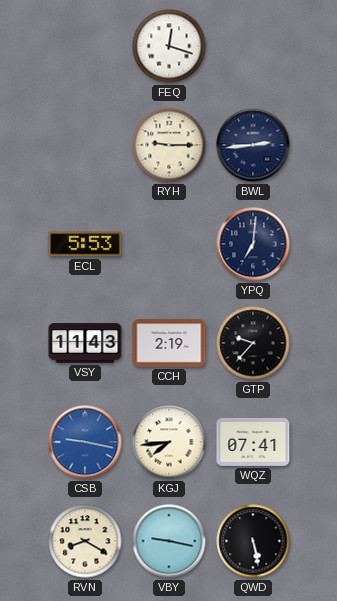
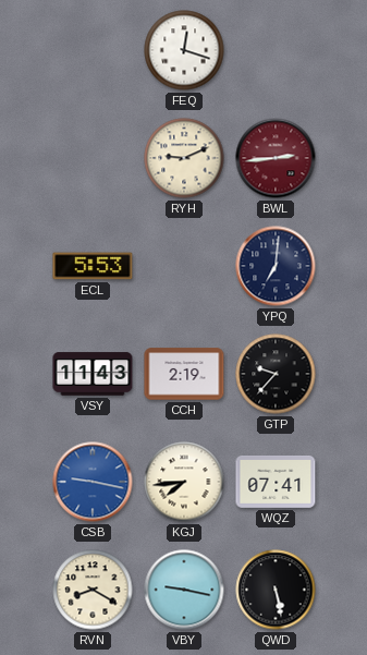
RYH: 9:15 -> 9:11
BWL dial: navy -> burgundy
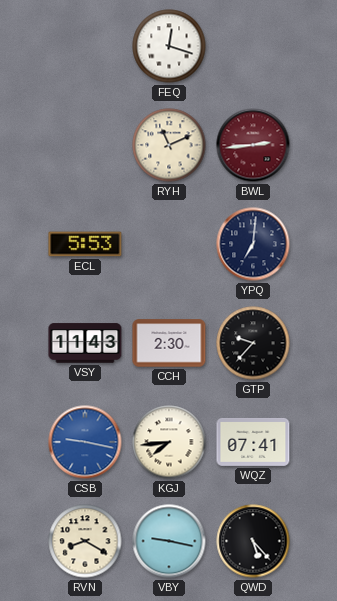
RYH: 9:11 -> 11:11
CCH: 2:19 -> 2:30
QWD: 5:28 -> 5:23
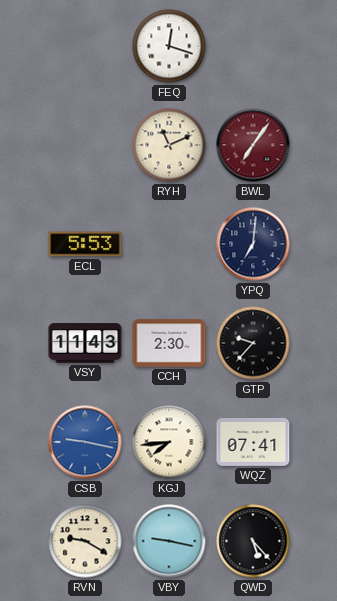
BWL: 2:44 -> 7:06
RVN: 8:20 -> 9:20
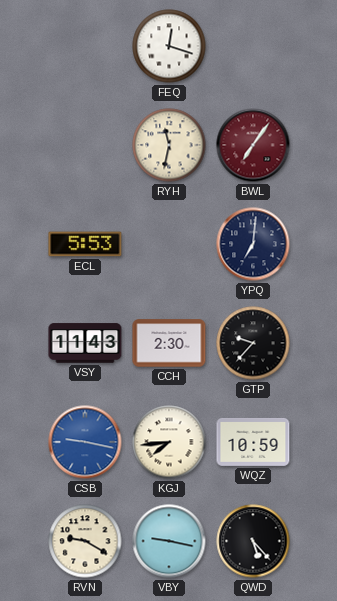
RYH: 11:11 -> 11:32
WQZ: 07:41 -> 10:59
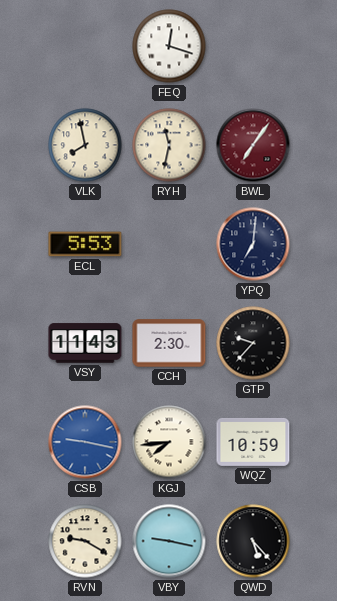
VLK: none -> 7:58
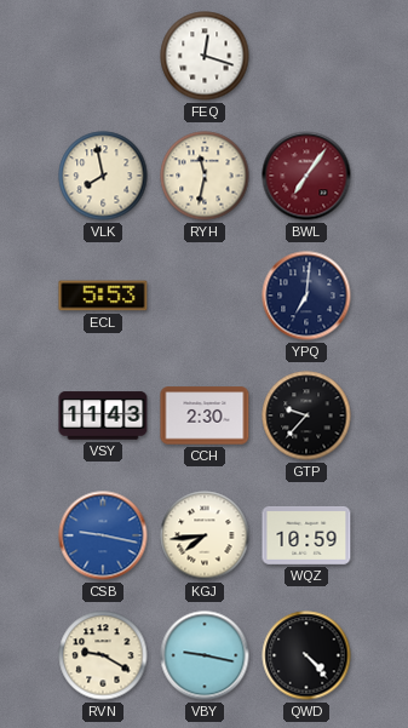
QWD: 5:23 -> 4:23
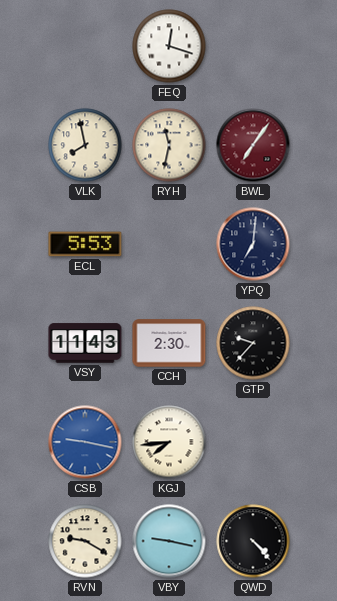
WQZ: 10:59 -> none
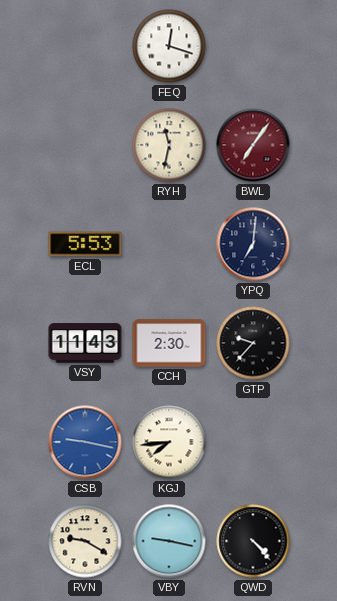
VLK: 7:58 -> none
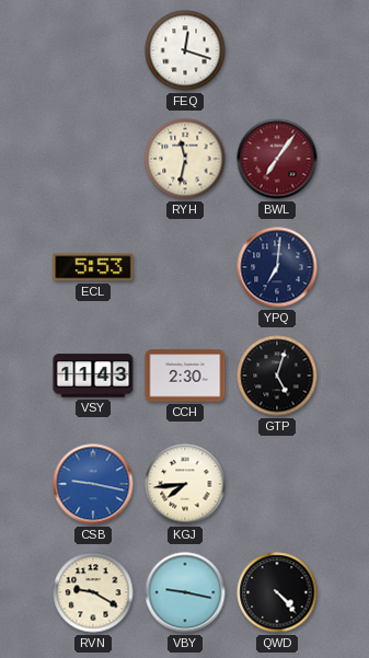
GTP: 9:37 -> 5:03
